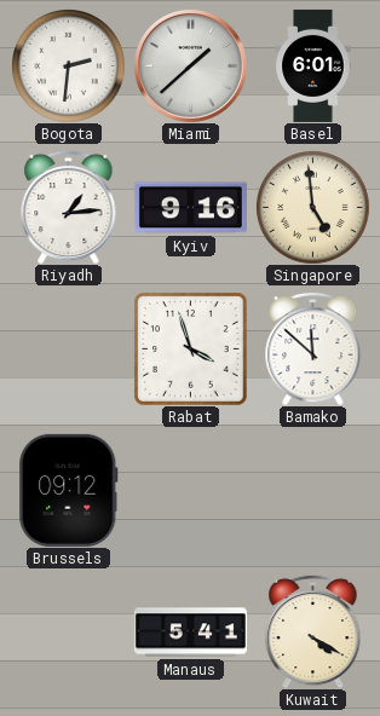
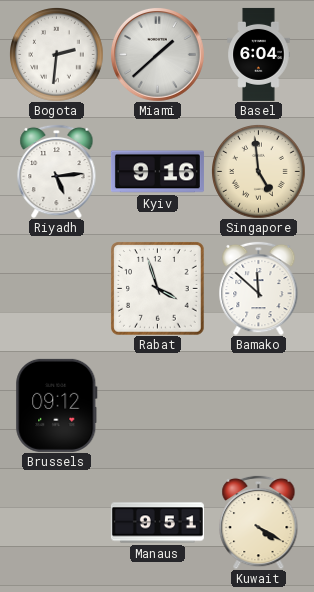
Basel: 6:01 -> 6:04
Riyadh: 1:14 -> 5:14
Manaus: 5:41 -> 9:51
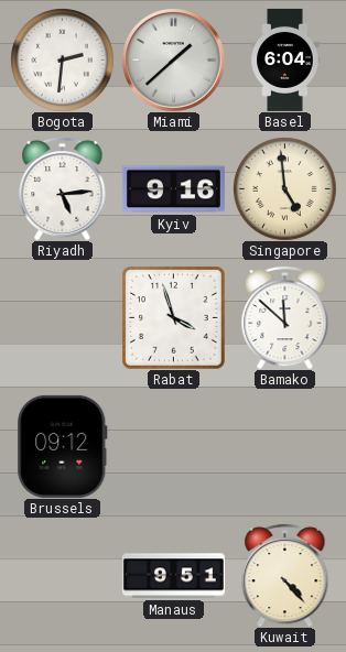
Kuwait: 4:20 -> 4:23
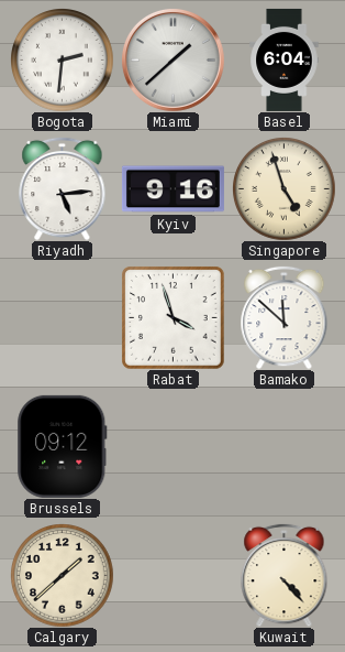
Singapore: 4:59 -> 4:57
Calgary: none -> 1:38
Manaus: 9:51 -> none
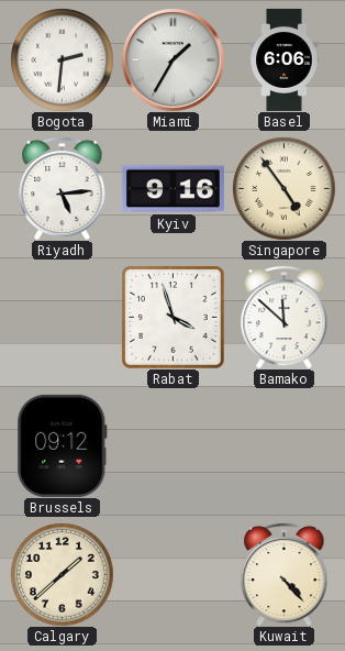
Miami: 1:38 -> 1:35
Basel: 6:04 -> 6:06
Singapore: 4:57 -> 4:54
